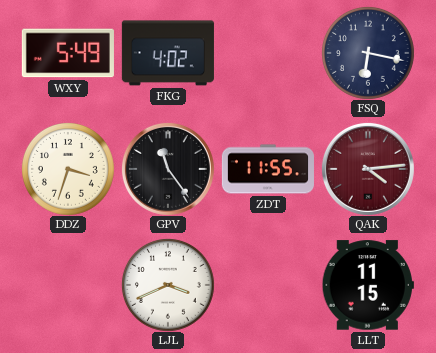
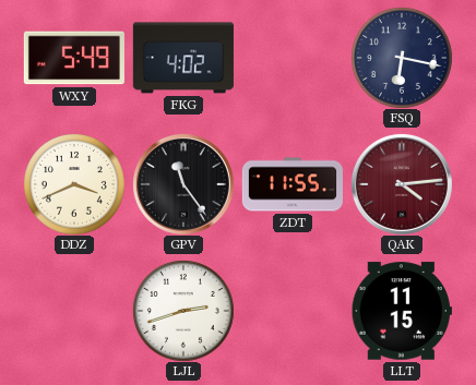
DDZ: 3:33 -> 3:41
LJL: 3:41 -> 2:42
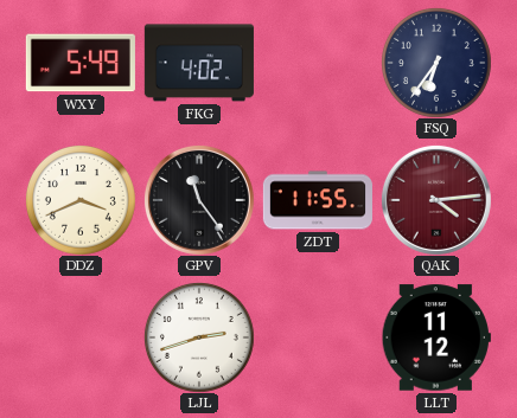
FSQ: 6:17 -> 6:36
LLT: 11:15 -> 11:12
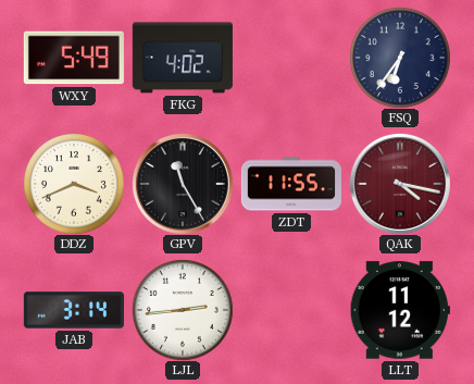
GPV: 11:24 -> 11:25
QAK: 4:14 -> 4:17
JAB: none -> 3:14
LJL: 2:42 -> 2:44
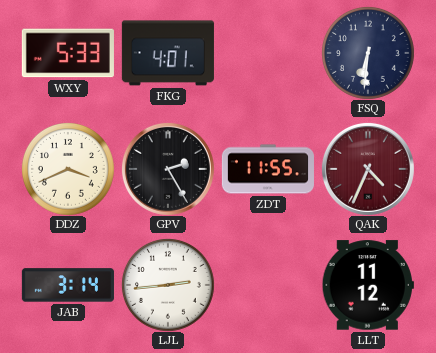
WXY: 5:49 -> 5:33
FKG: 4:02 -> 4:01
FSQ: 6:36 -> 6:31
GPV: 11:25 -> 2:25
QAK: 4:17 -> 4:34
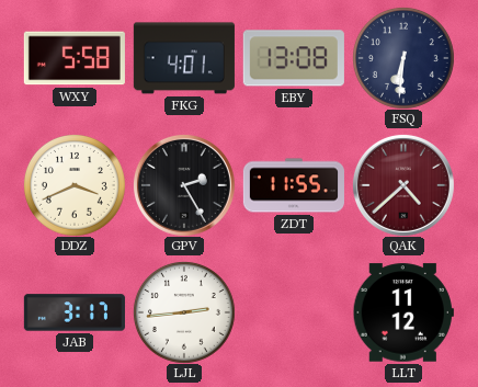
WXY: 5:33 -> 5:58
EBY: none -> 13:08
QAK: 4:34 -> 4:38
JAB: 3:14 -> 3:17
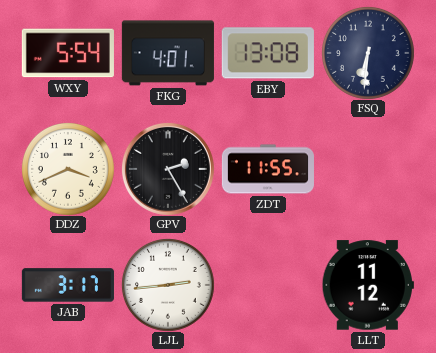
WXY: 5:58 -> 5:54
QAK: 4:38 -> none
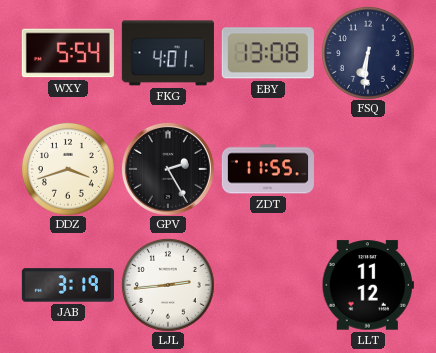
DDZ: 3:41 -> 3:42
JAB: 3:17 -> 3:19
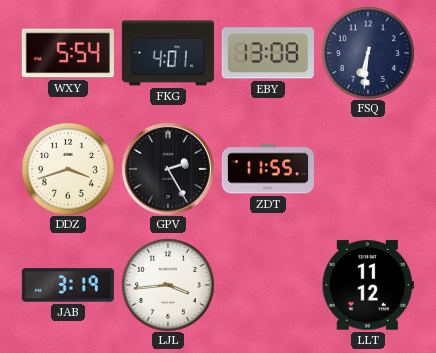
LJL: 2:44 -> 3:44
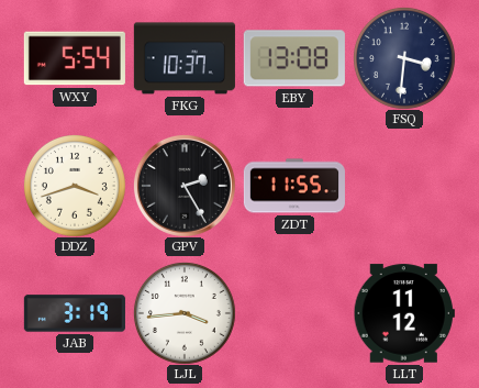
FKG: 4:01 -> 10:37
FSQ: 6:31 -> 3:31
